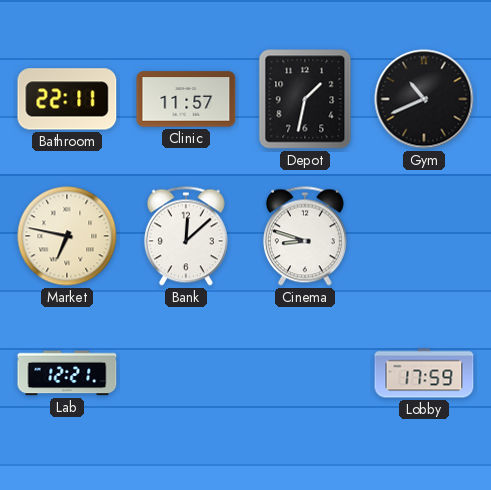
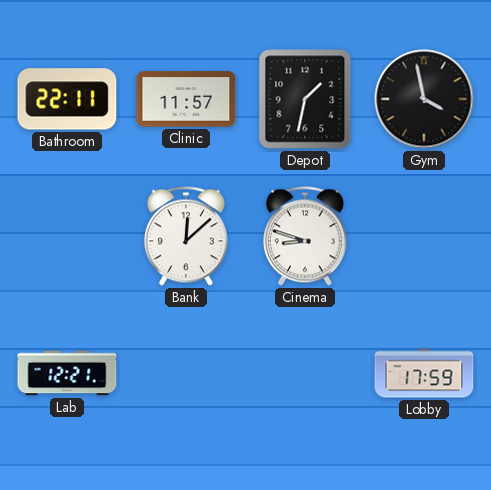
Gym: 10:41 -> 3:58
Market: 6:47 -> none
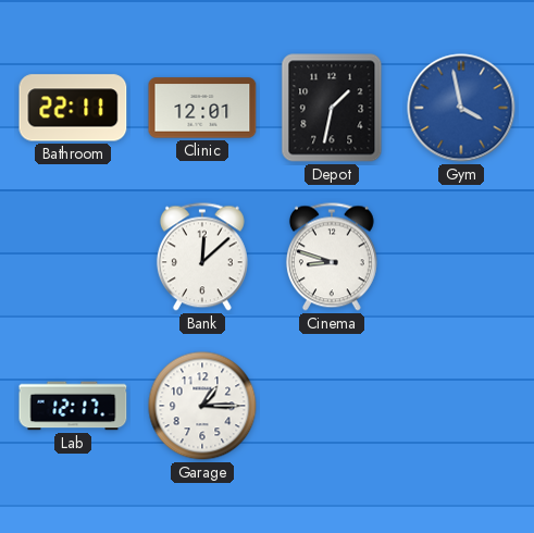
Clinic: 11:57 -> 12:01
Gym dial: black -> blue
Lab: 12:21 -> 12:17
Garage: none -> 1:15
Lobby: 17:59 -> none
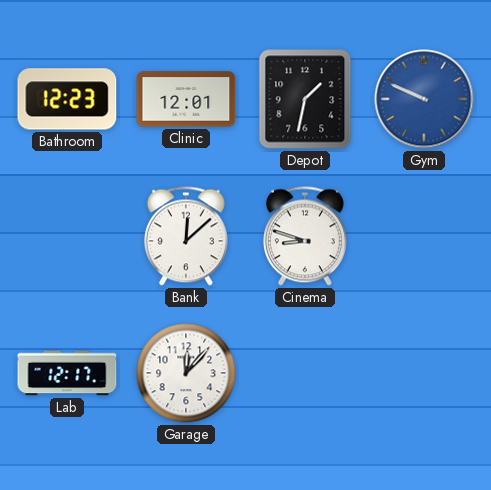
Bathroom: 22:11 -> 12:23
Gym: 3:58 -> 9:49
Garage: 1:15 -> 12:07
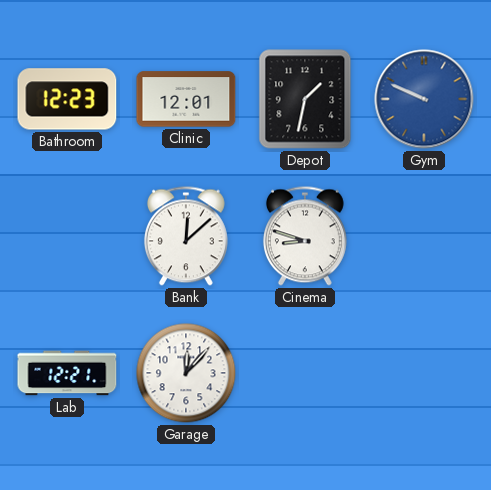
Lab: 12:17 -> 12:21
